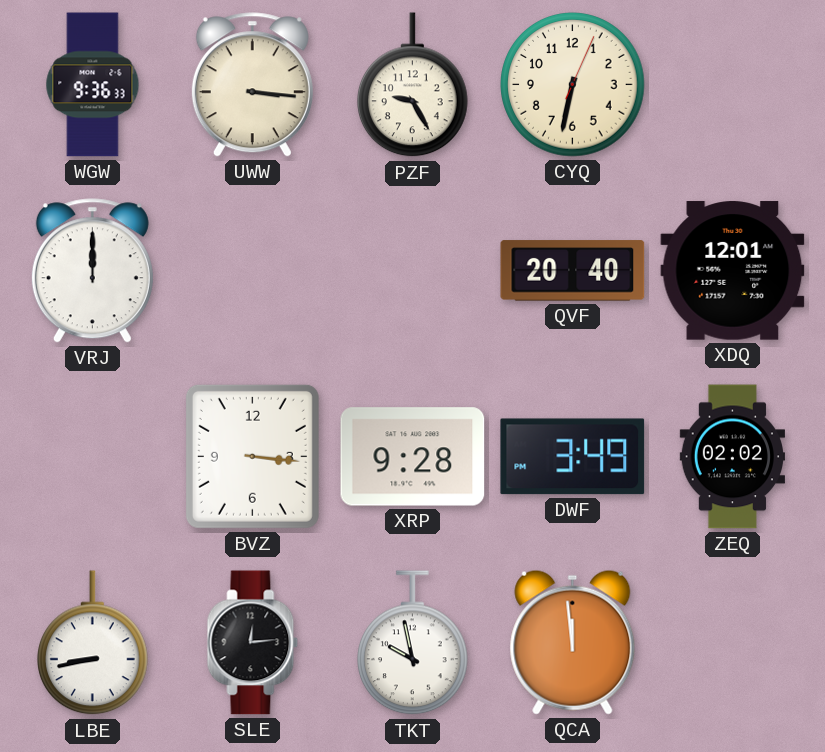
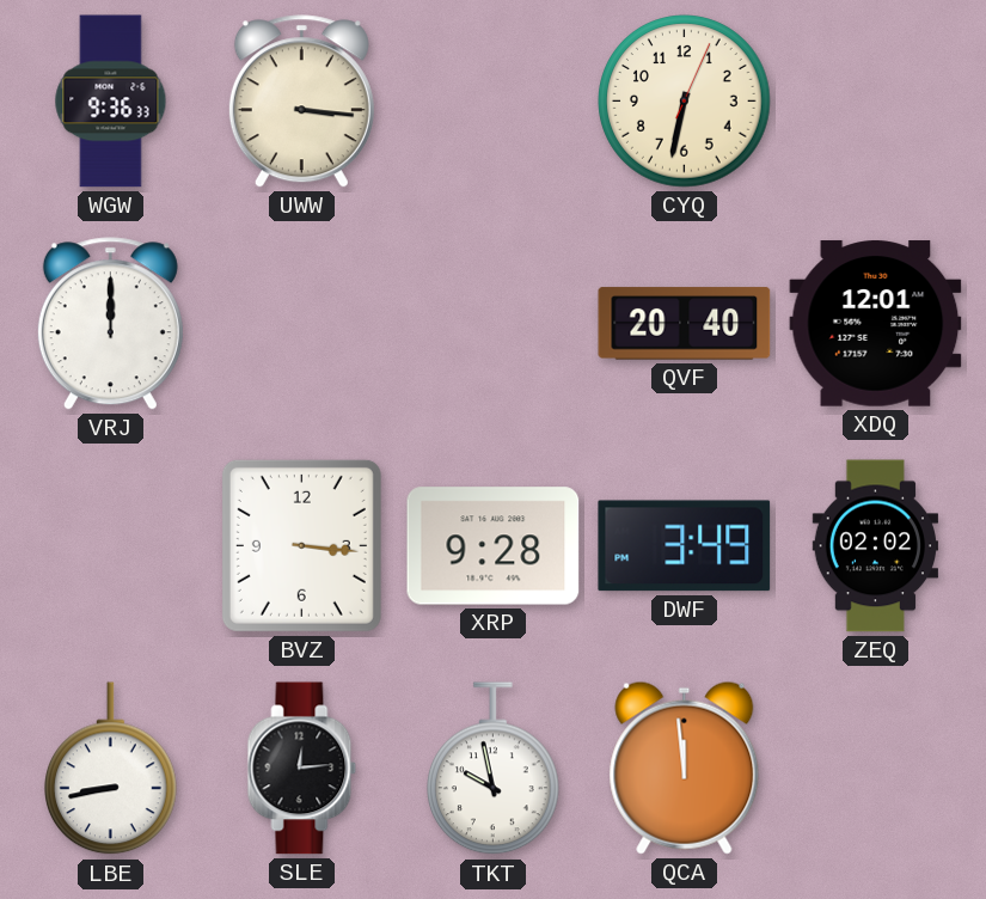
PZF: 9:25 -> none
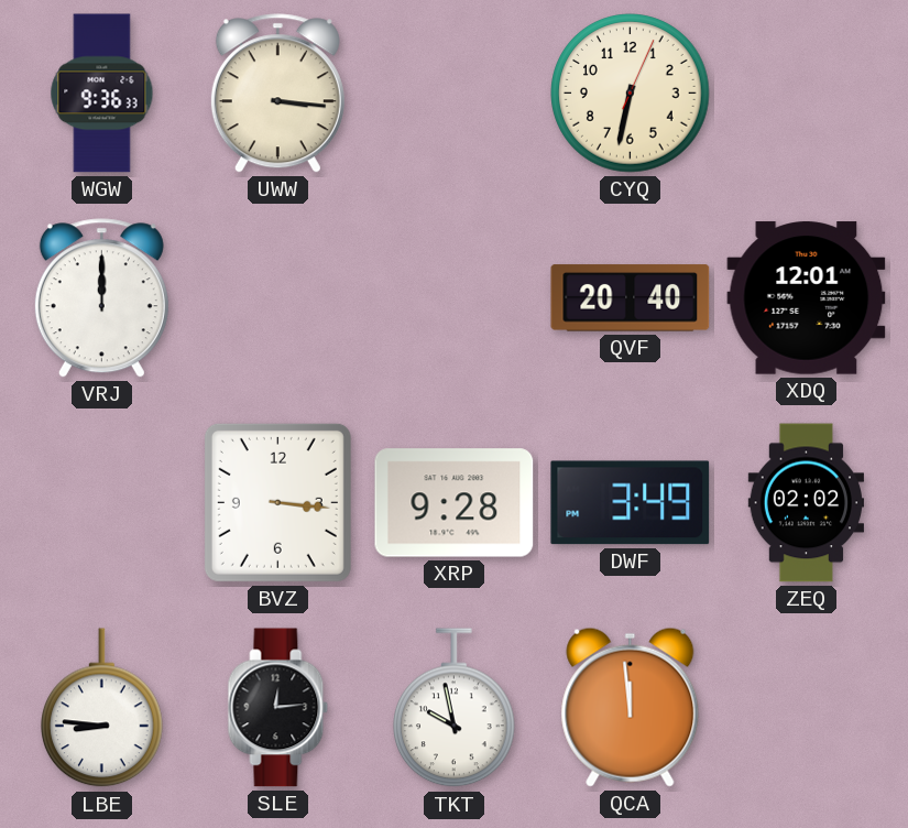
LBE: 8:43 -> 8:46
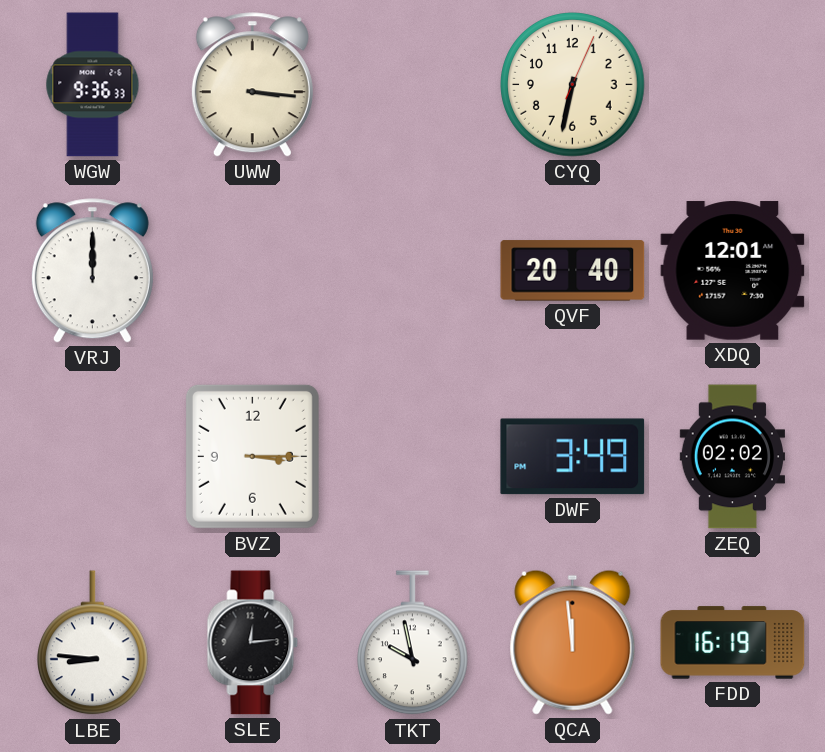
BVZ: 3:16 -> 3:15
XRP: 9:28 -> none
FDD: none -> 16:19
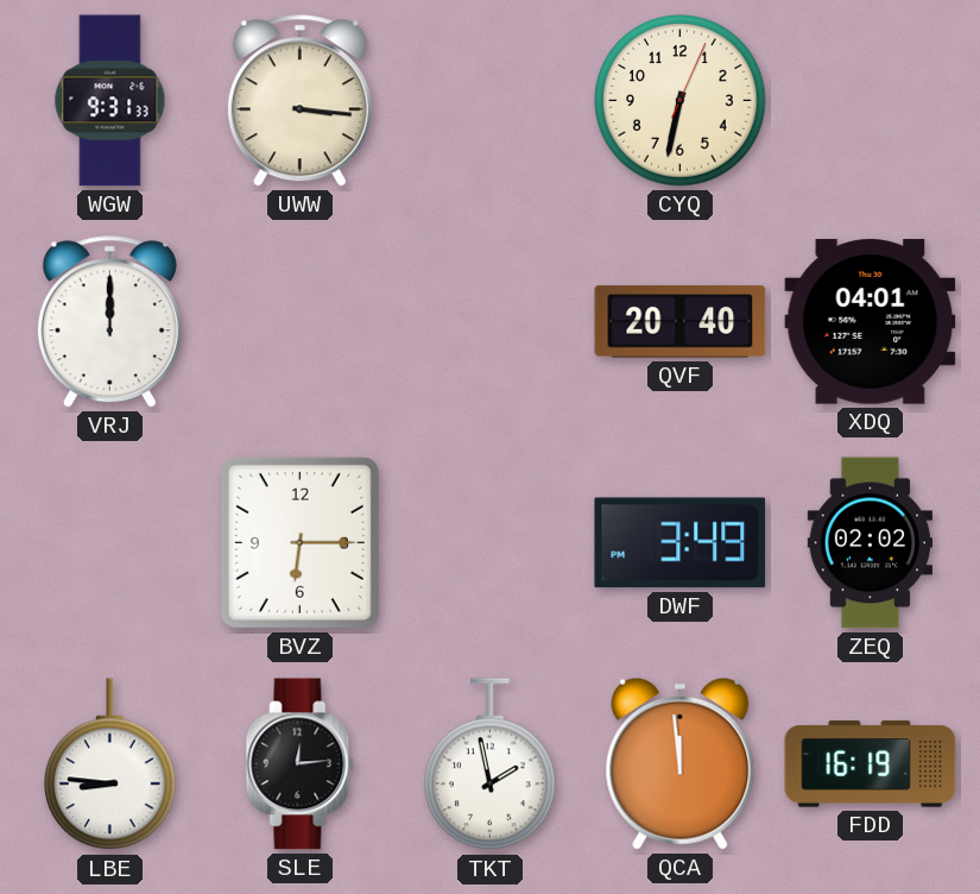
WGW: 9:36 -> 9:31
XDQ: 12:01 -> 04:01
BVZ: 3:15 -> 6:15
TKT: 9:58 -> 1:58
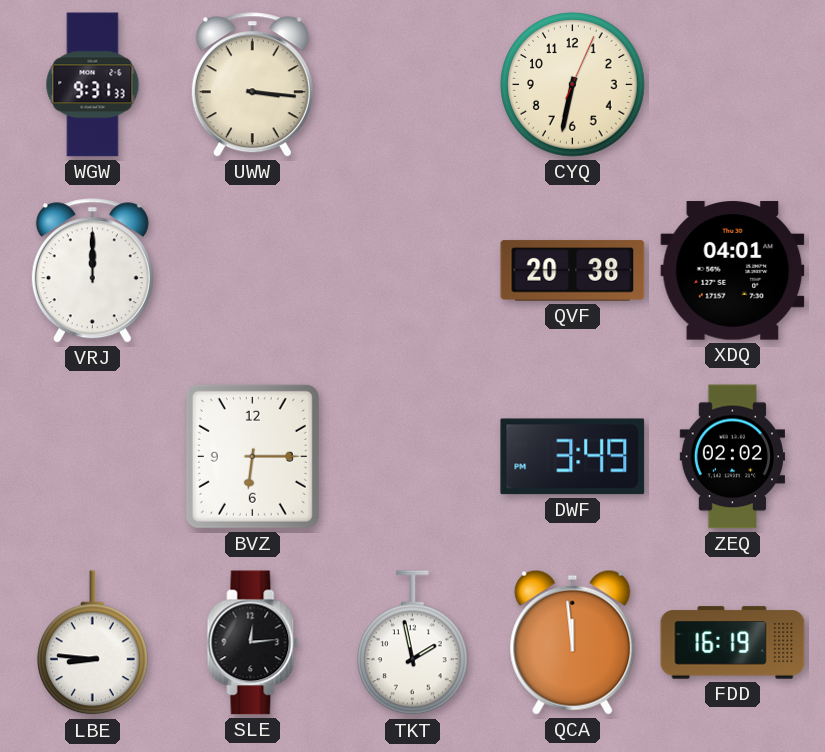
QVF: 20:40 -> 20:38
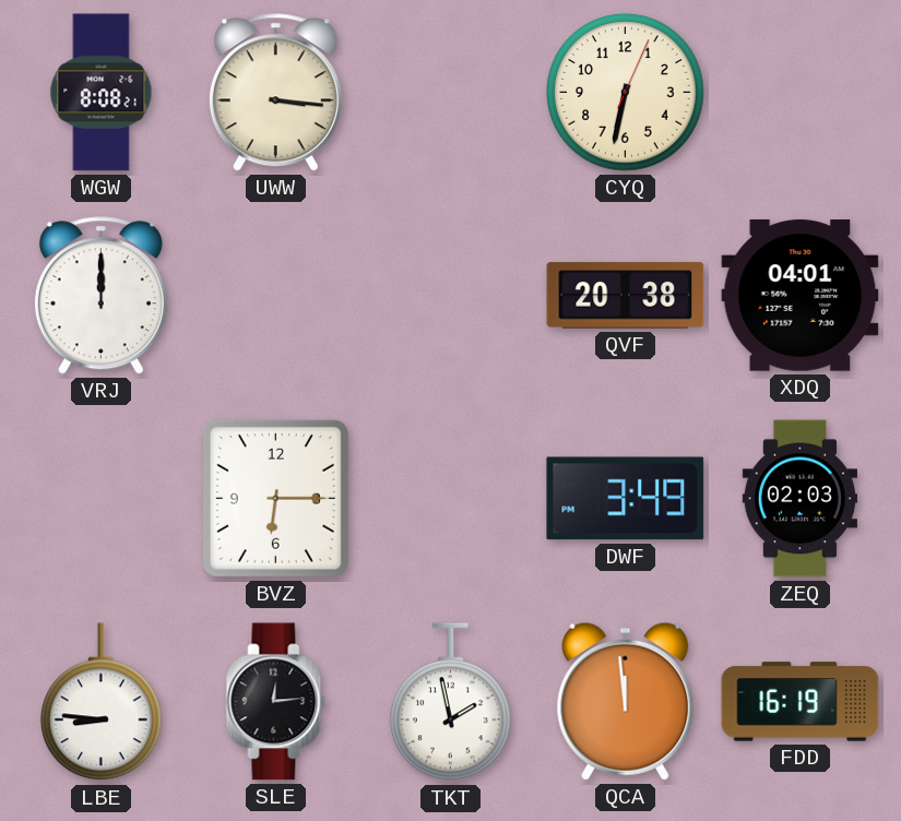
WGW: 9:31 -> 8:08
ZEQ: 02:02 -> 02:03
